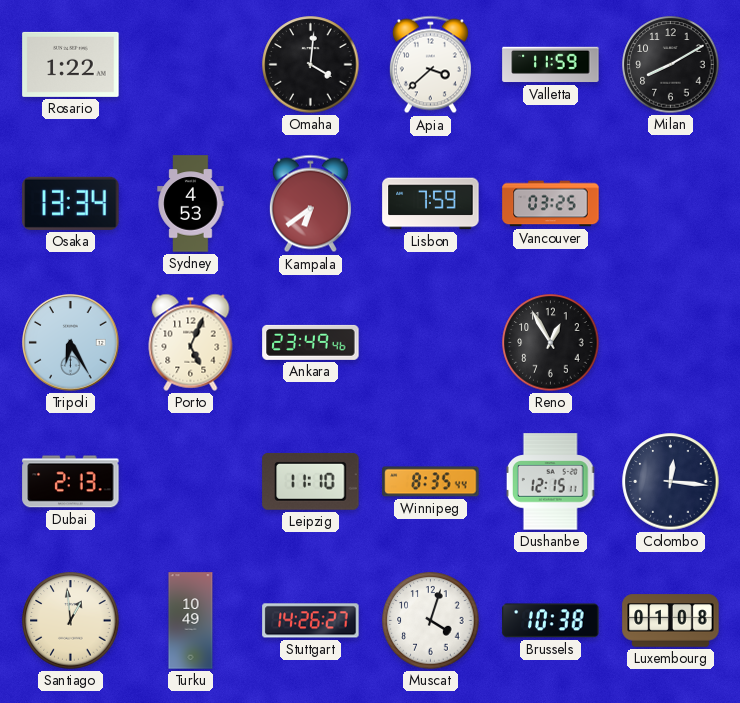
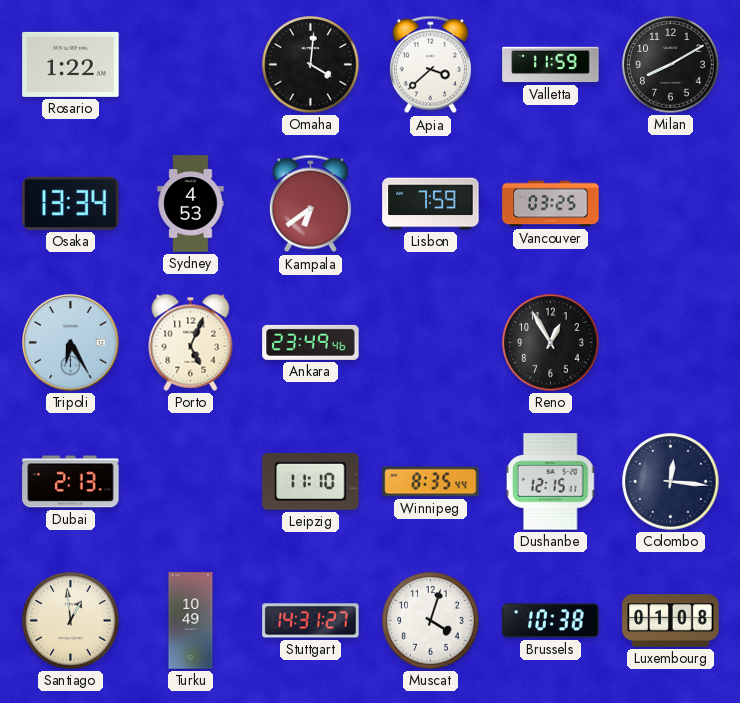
Stuttgart: 14:26 -> 14:31
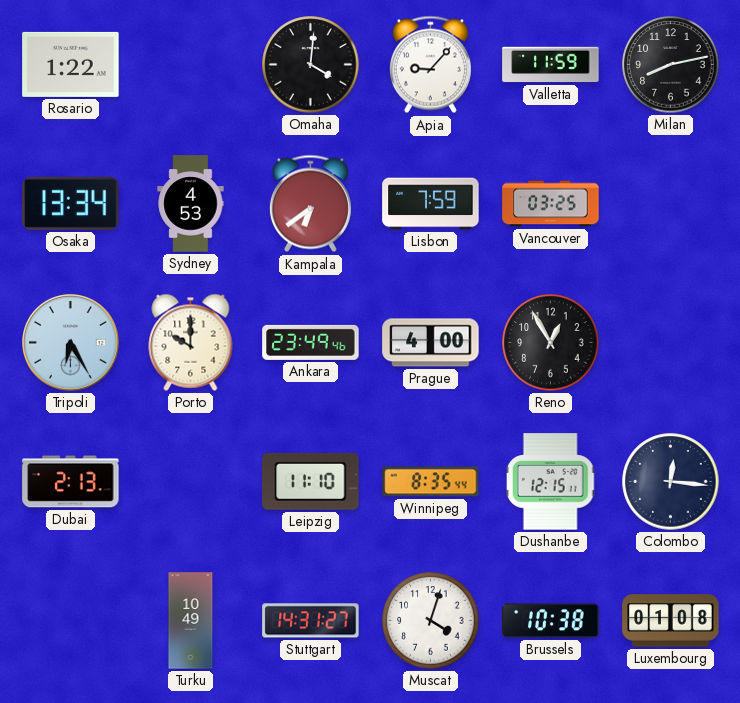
Apia: 3:38 -> 9:07
Milan: 8:10 -> 8:13
Porto: 5:04 -> 10:00
Prague: none -> 4:00
Santiago: 12:59 -> none
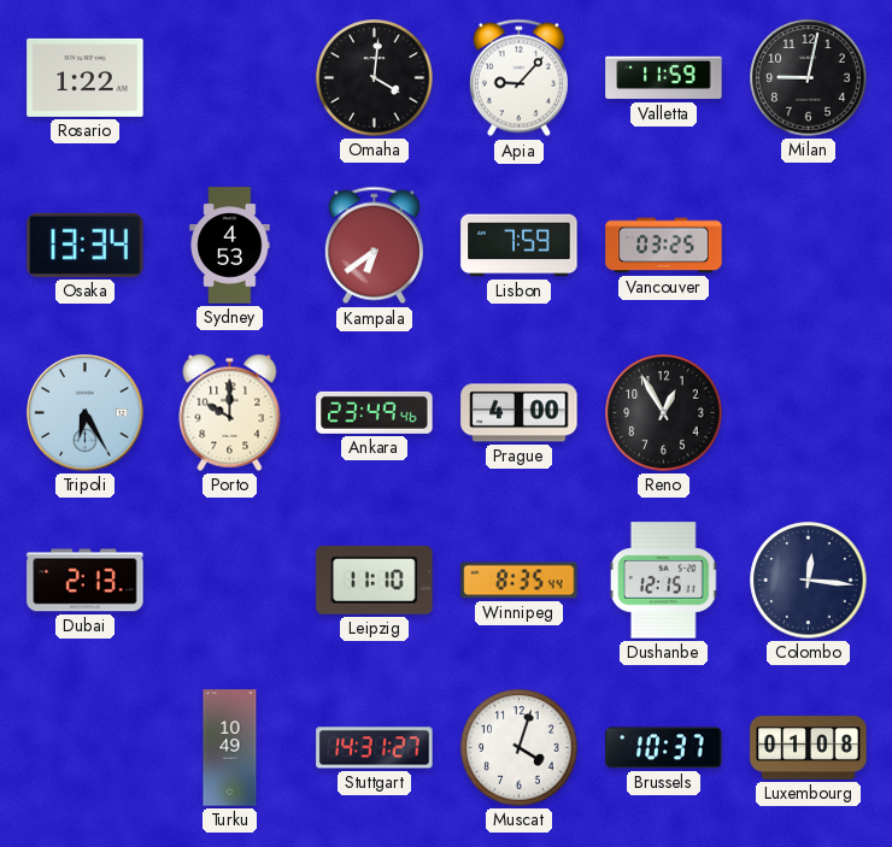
Milan: 8:13 -> 9:02
Brussels: 10:38 -> 10:37
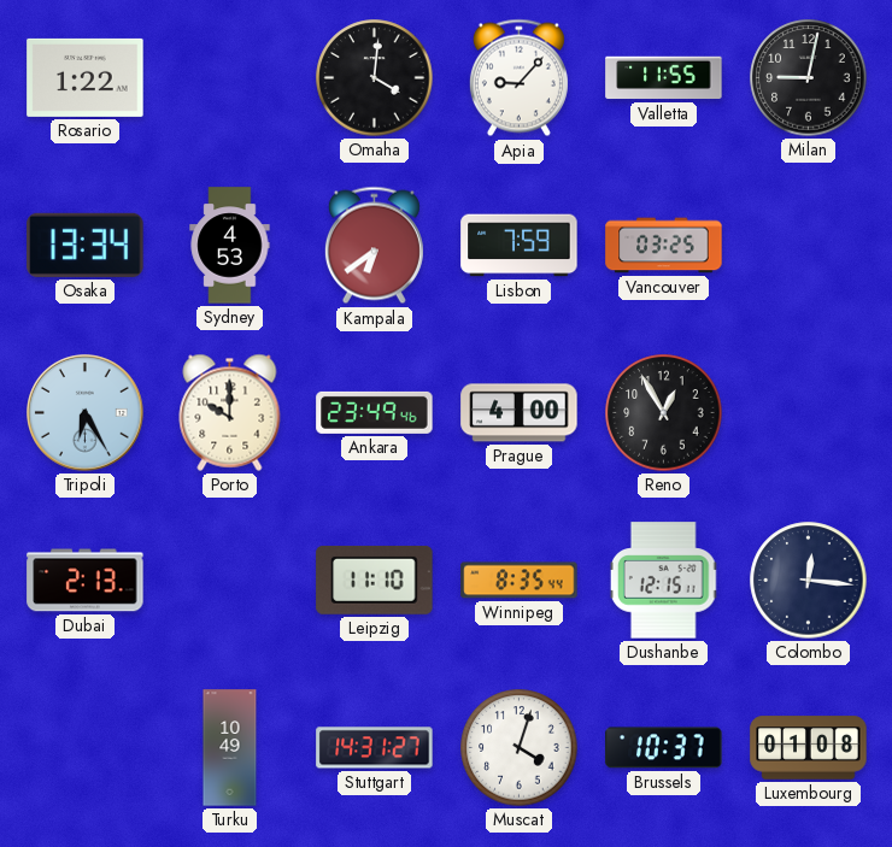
Valletta: 11:59 -> 11:55
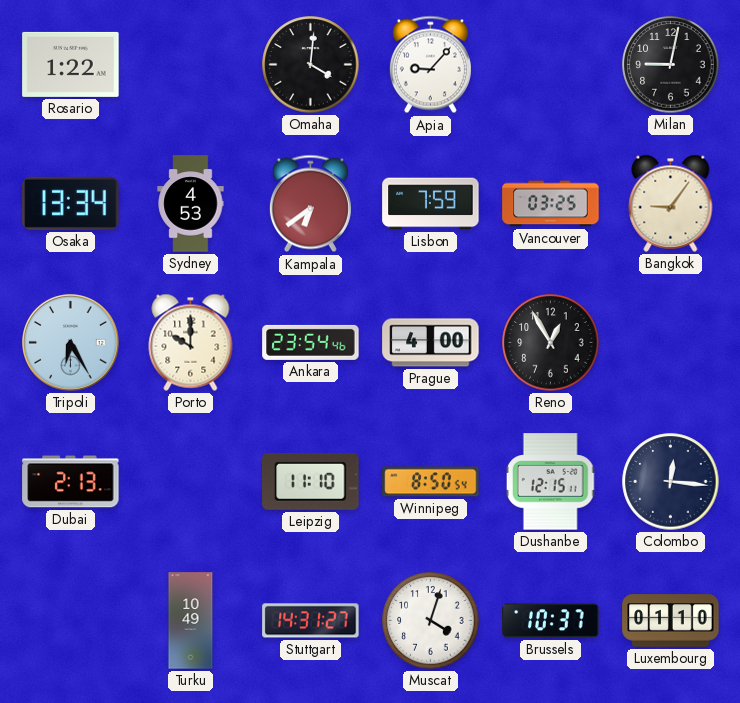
Valletta: 11:55 -> none
Bangkok: none -> 9:06
Ankara: 23:49 -> 23:54
Winnipeg: 8:35 -> 8:50
Luxembourg: 01:08 -> 01:10
